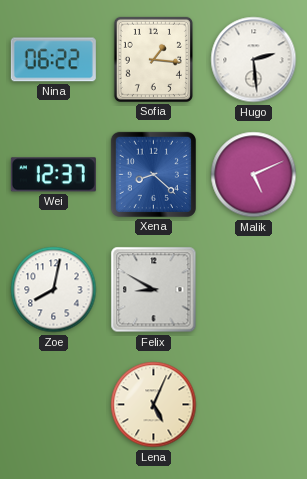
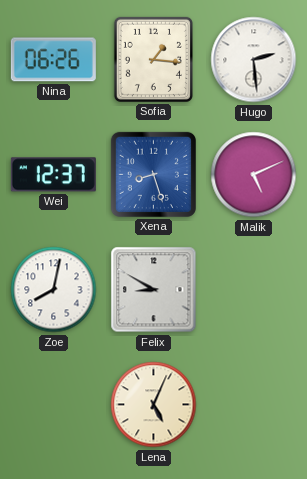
Nina: 06:22 -> 06:26
Xena: 8:22 -> 8:27
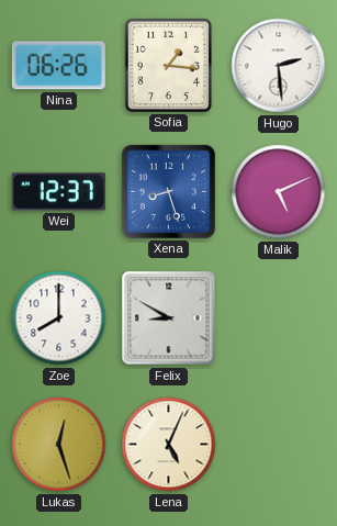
Zoe: 8:02 -> 8:00
Lukas: none -> 12:27
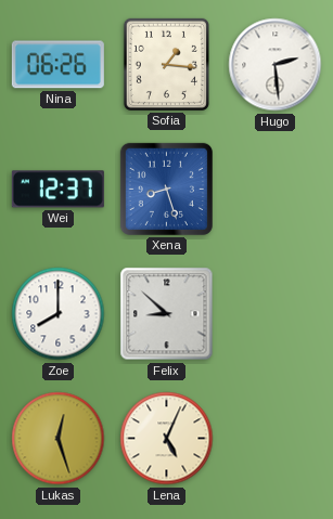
Malik: 5:11 -> none
Felix: 8:50 -> 8:52
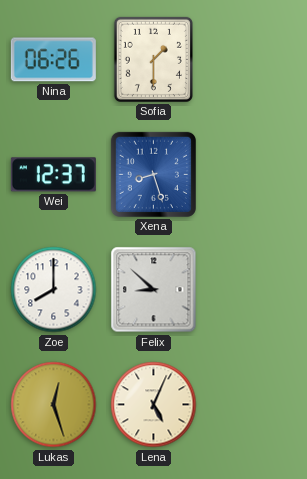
Sofia: 1:16 -> 1:30
Hugo: 2:29 -> none
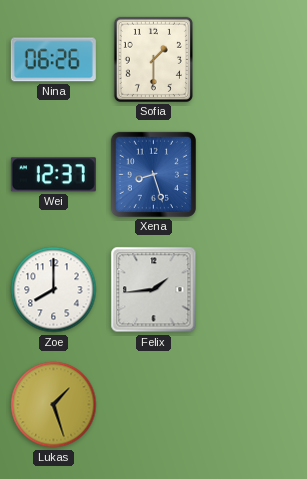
Felix: 8:52 -> 1:44
Lukas: 12:27 -> 1:27
Lena: 5:04 -> none
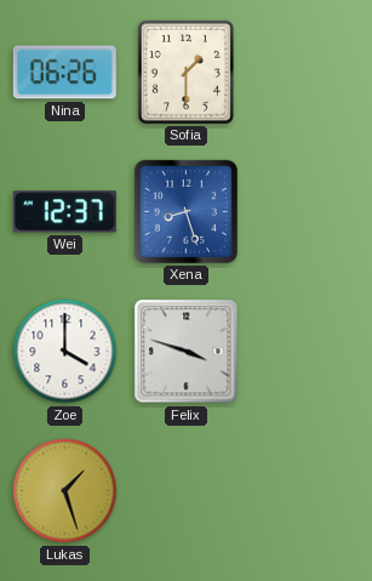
Zoe: 8:00 -> 4:00
Felix: 1:44 -> 3:48
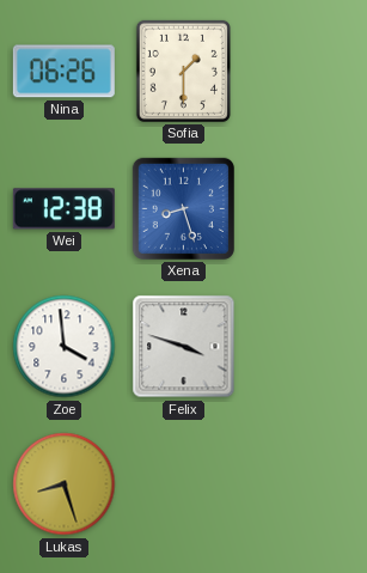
Wei: 12:37 -> 12:38
Zoe: 4:00 -> 3:59
Lukas: 1:27 -> 8:27
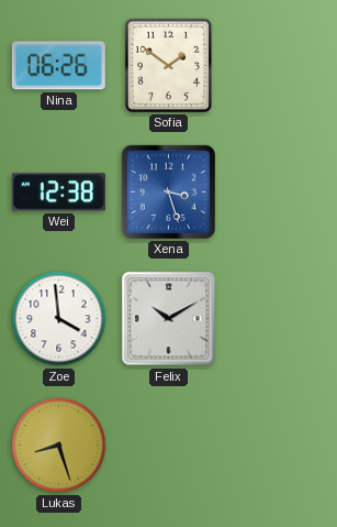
Sofia: 1:30 -> 1:51
Xena: 8:27 -> 3:27
Felix: 3:48 -> 10:10
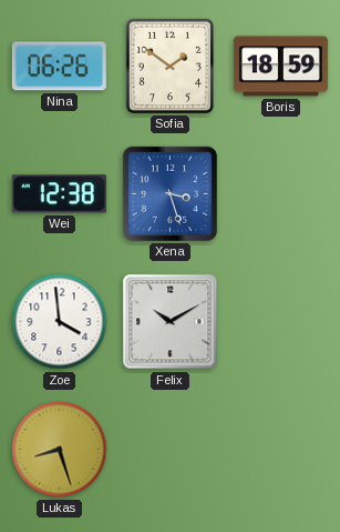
Boris: none -> 18:59
